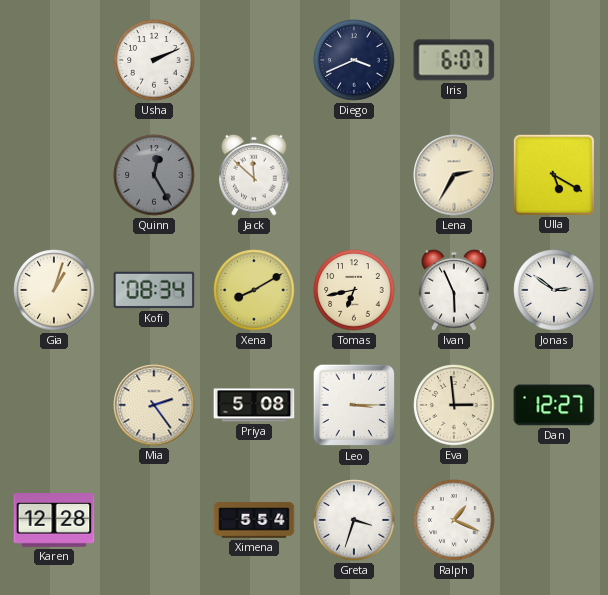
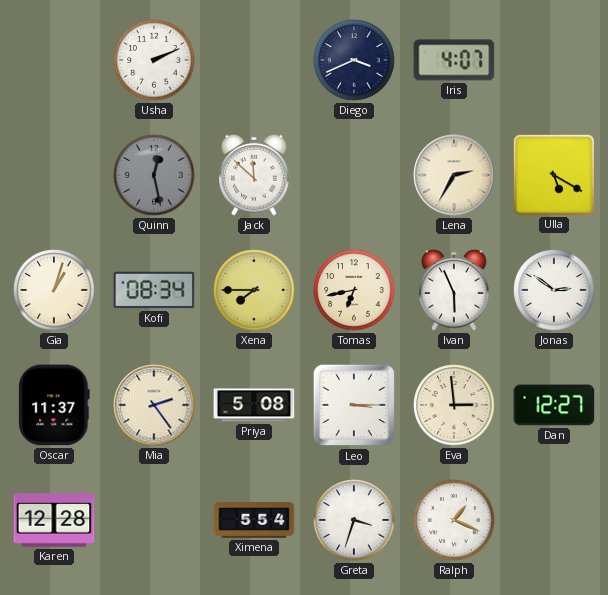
Iris: 6:07 -> 4:07
Quinn: 12:25 -> 12:28
Xena: 8:10 -> 7:45
Oscar: none -> 11:37
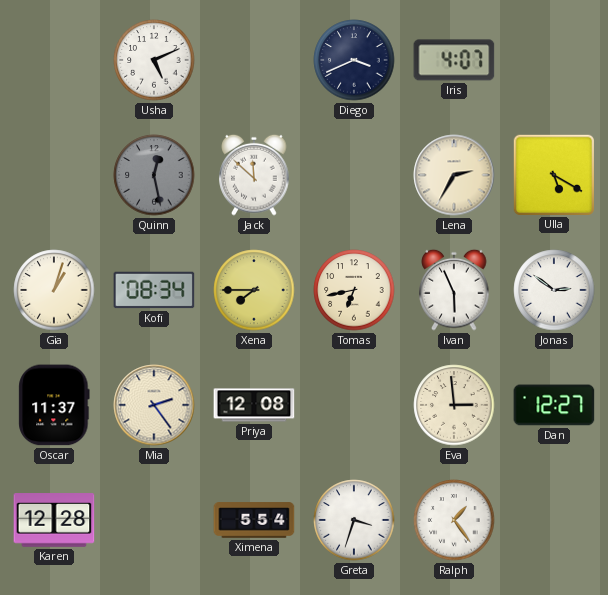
Usha: 2:11 -> 5:11
Priya: 5:08 -> 12:08
Leo: 3:15 -> none
Ralph: 1:19 -> 1:24
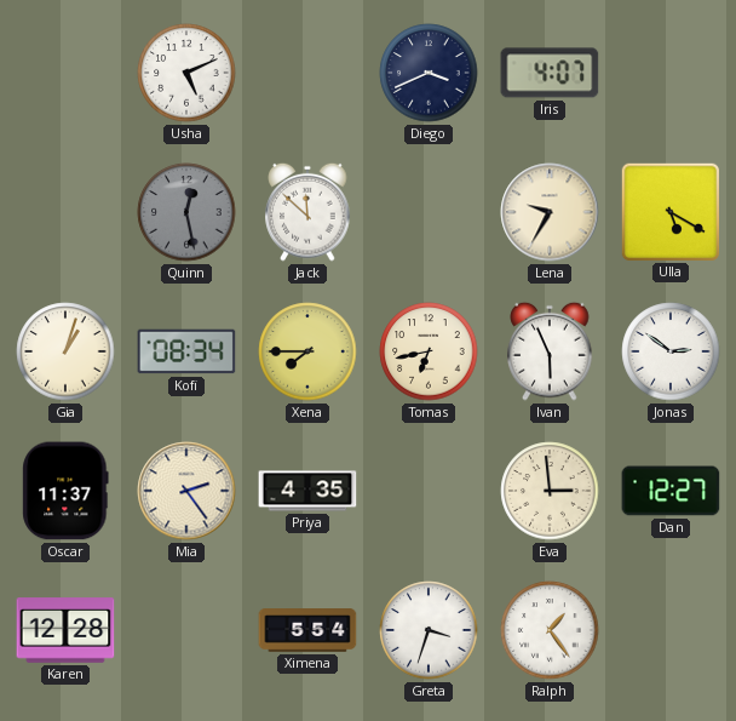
Lena: 2:35 -> 9:35
Priya: 12:08 -> 4:35
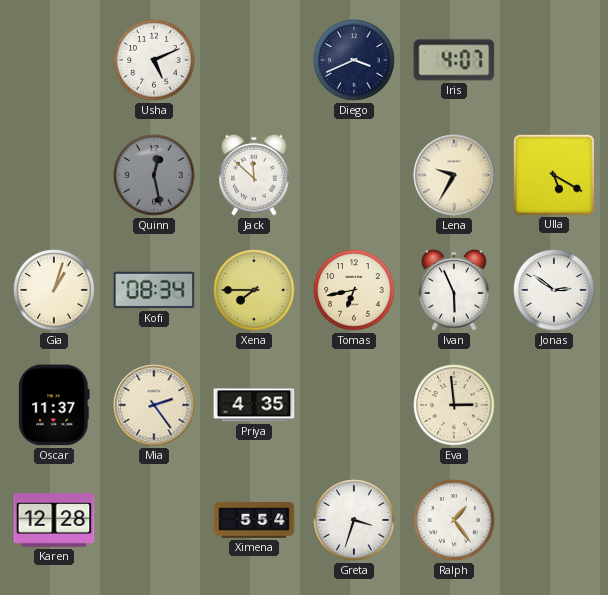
Dan: 12:27 -> none
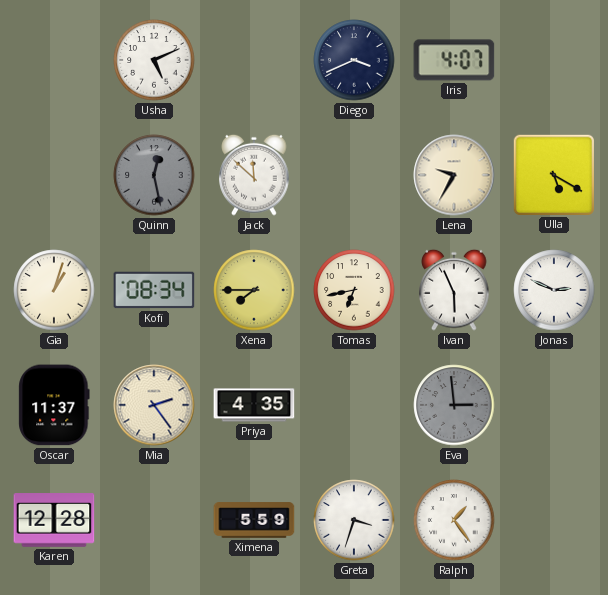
Jonas: 2:51 -> 2:49
Eva dial: cream -> grey
Ximena: 5:54 -> 5:59
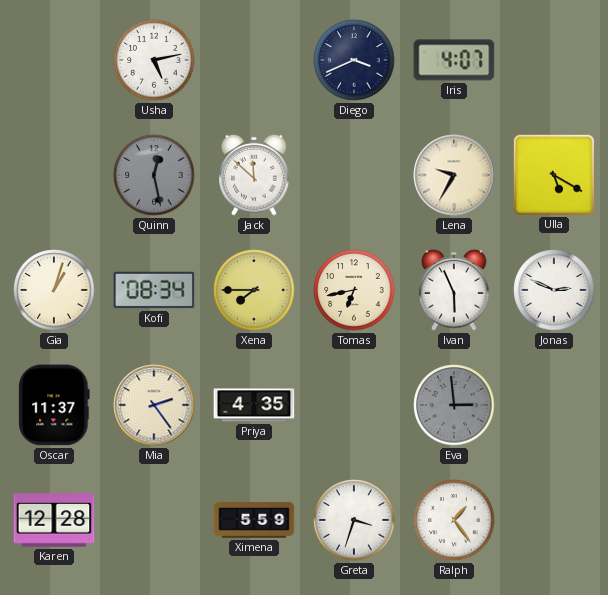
Usha: 5:11 -> 5:13
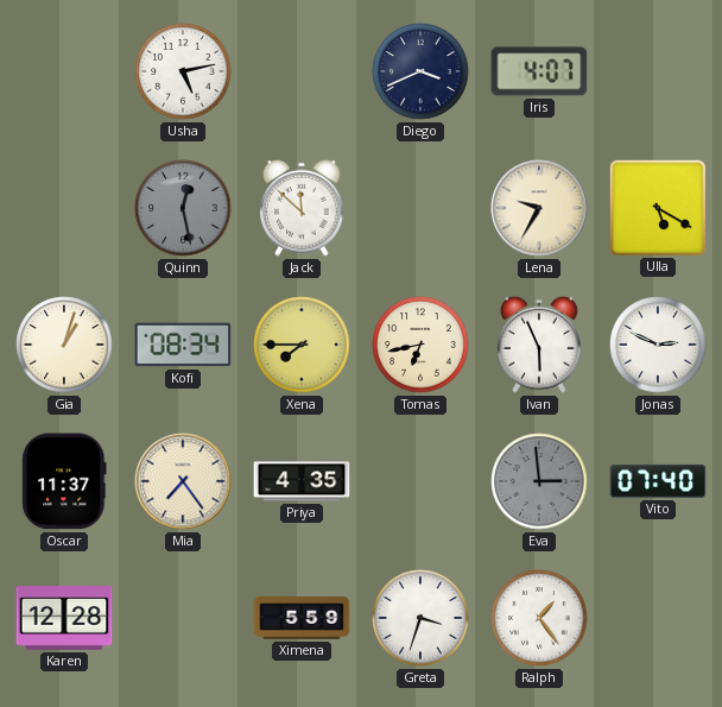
Mia: 2:24 -> 7:24
Vito: none -> 07:40
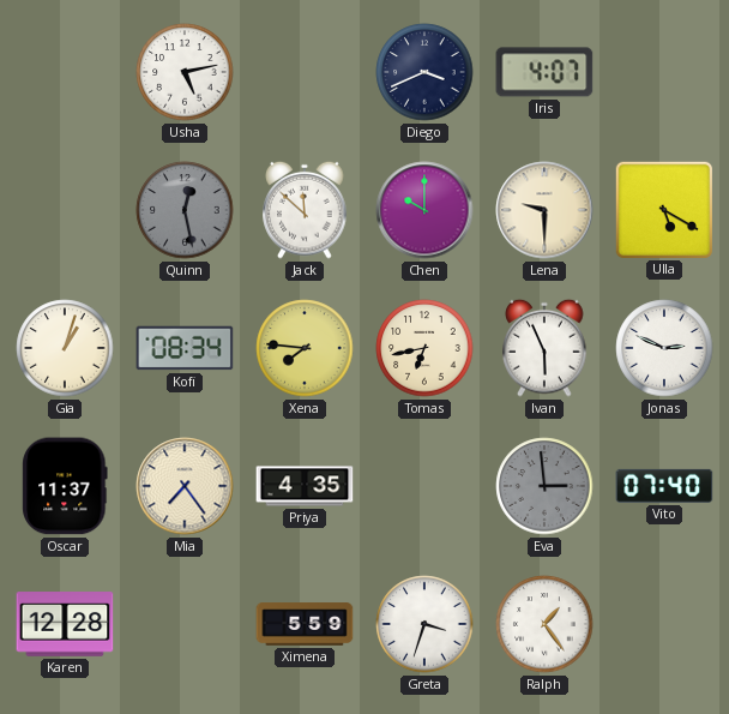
Chen: none -> 10:00
Lena: 9:35 -> 9:30
Xena: 7:45 -> 7:46
